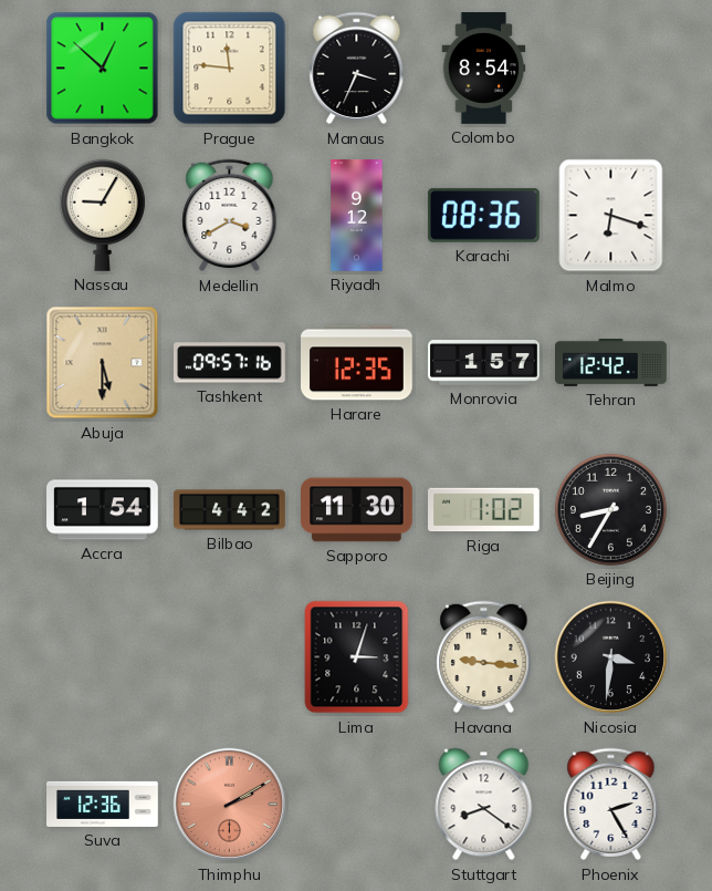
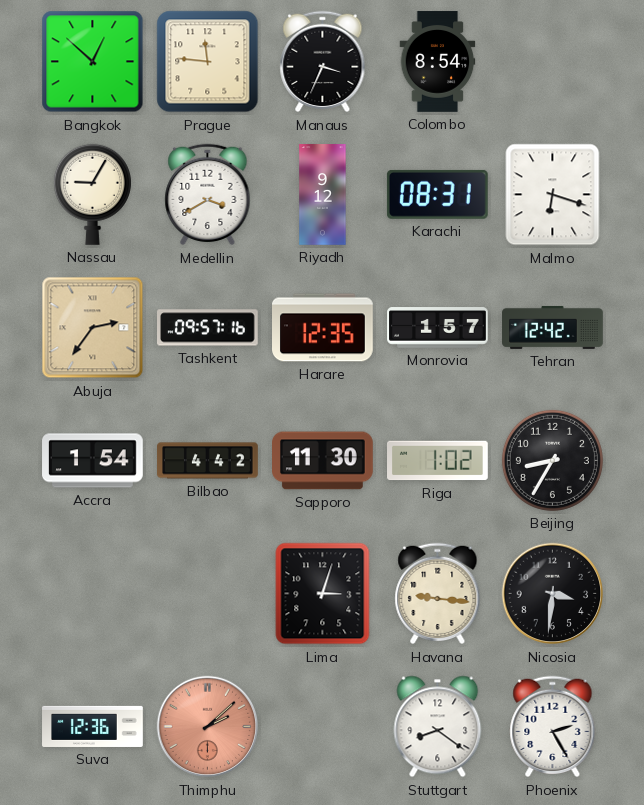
Karachi: 08:36 -> 08:31
Abuja: 5:30 -> 2:36
Thimphu: 2:10 -> 2:08
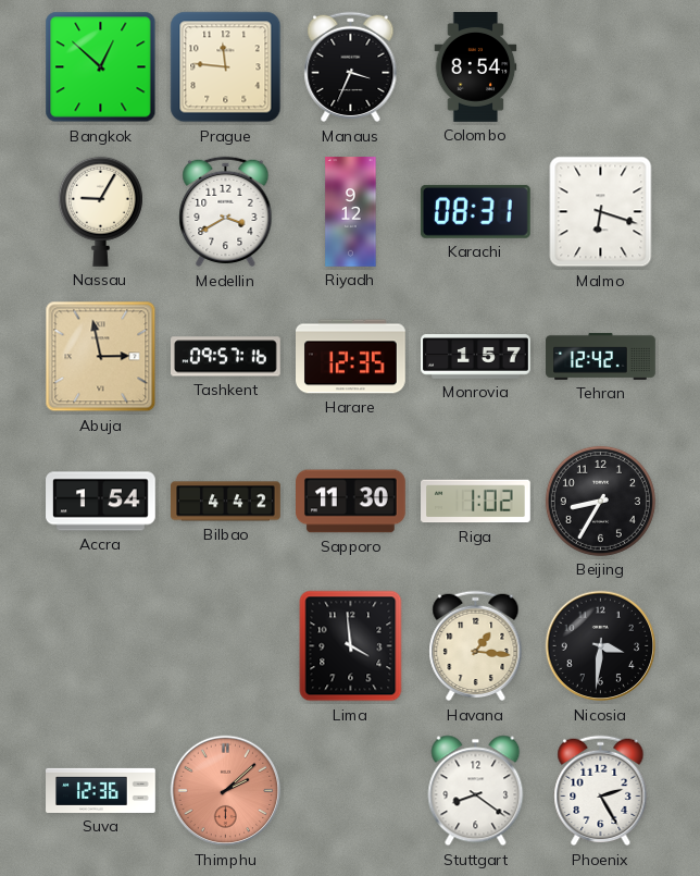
Abuja: 2:36 -> 2:58
Lima: 3:03 -> 3:59
Havana: 9:16 -> 1:16
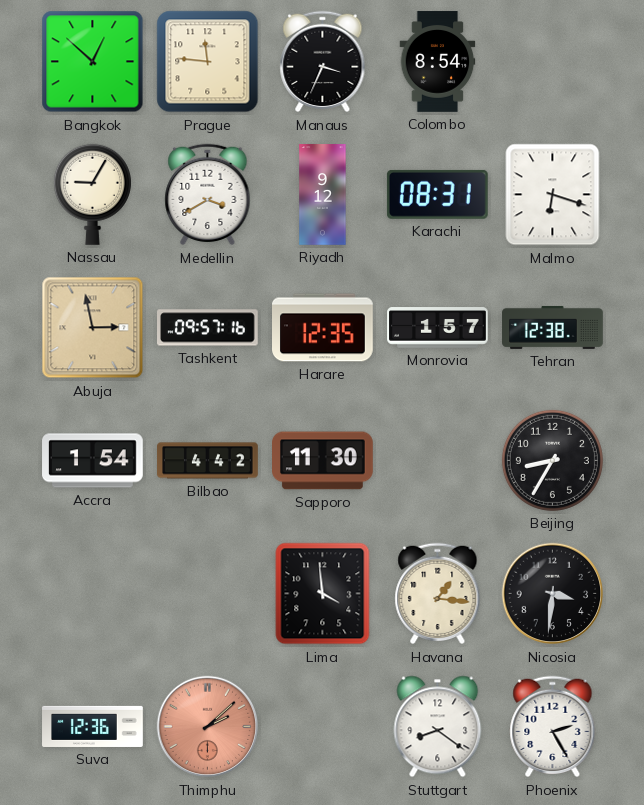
Tehran: 12:42 -> 12:38
Riga: 1:02 -> none
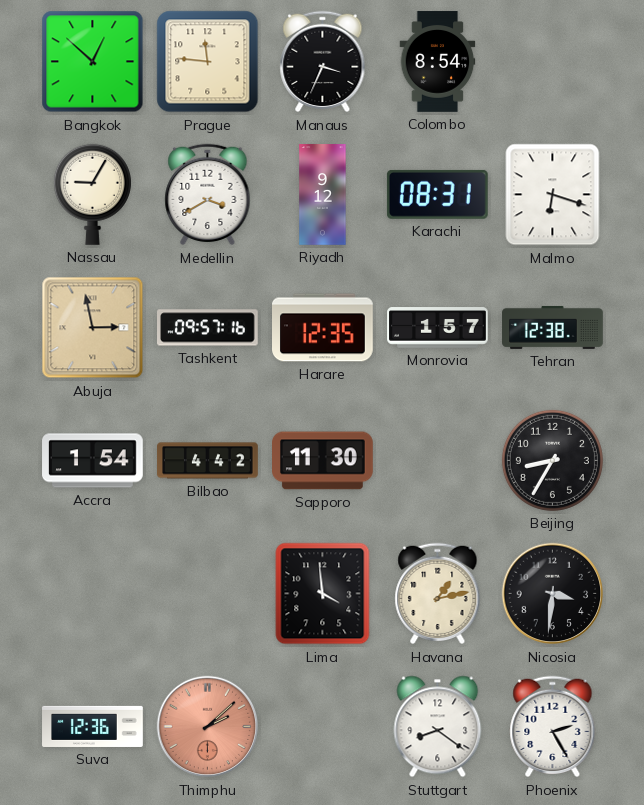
Havana: 1:16 -> 1:13
